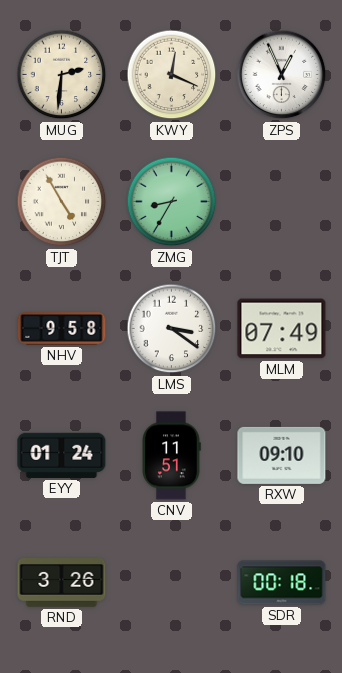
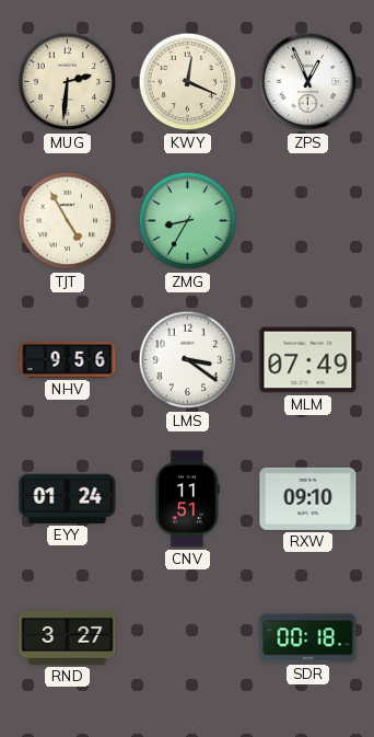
NHV: 9:58 -> 9:56
RND: 3:26 -> 3:27
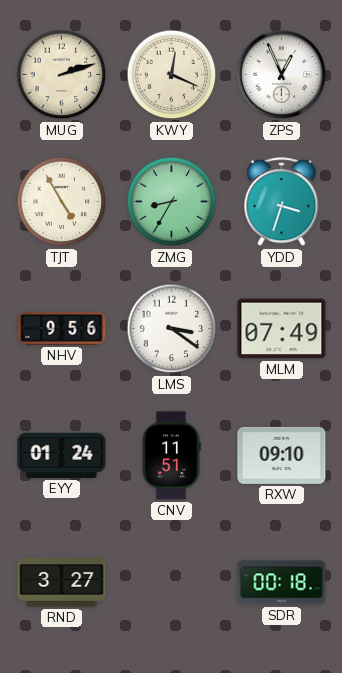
MUG: 2:31 -> 2:12
YDD: none -> 3:33
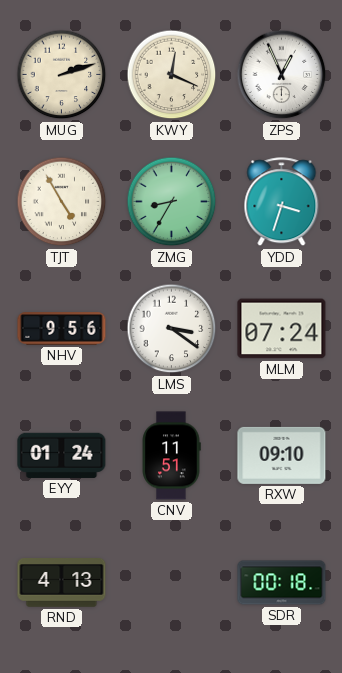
MLM: 07:49 -> 07:24
RND: 3:27 -> 4:13
